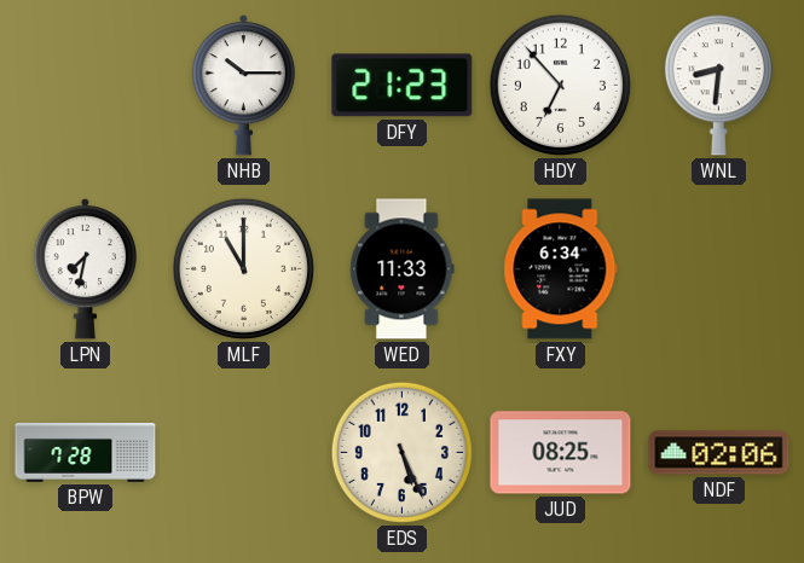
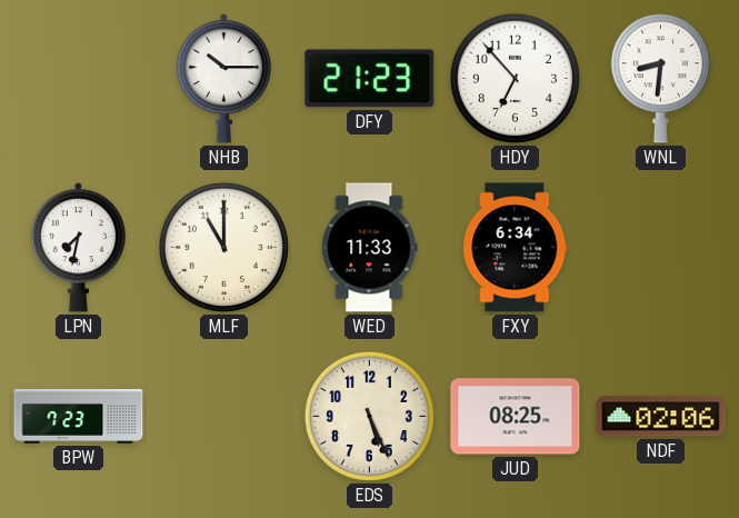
BPW: 7:28 -> 7:23
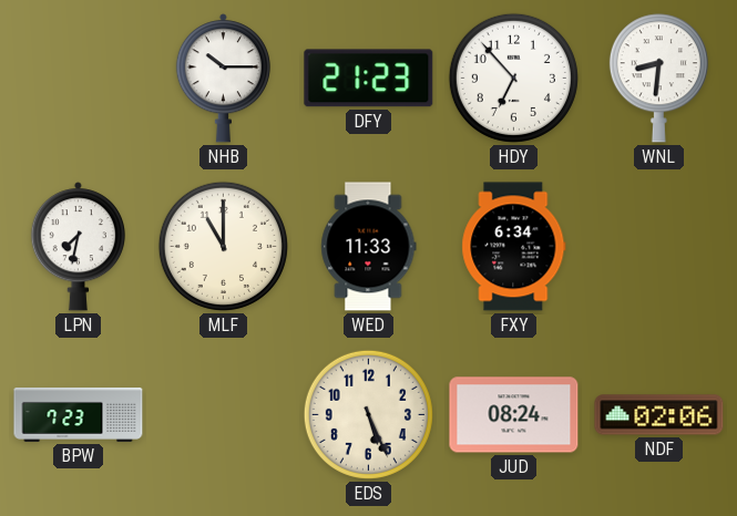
JUD: 08:25 -> 08:24
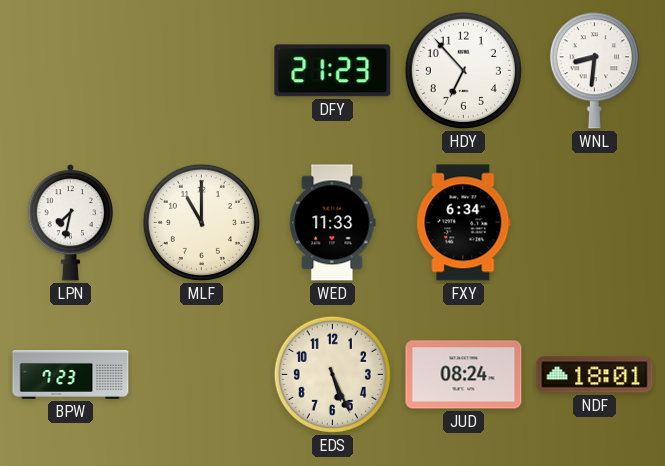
NHB: 10:15 -> none
NDF: 02:06 -> 18:01
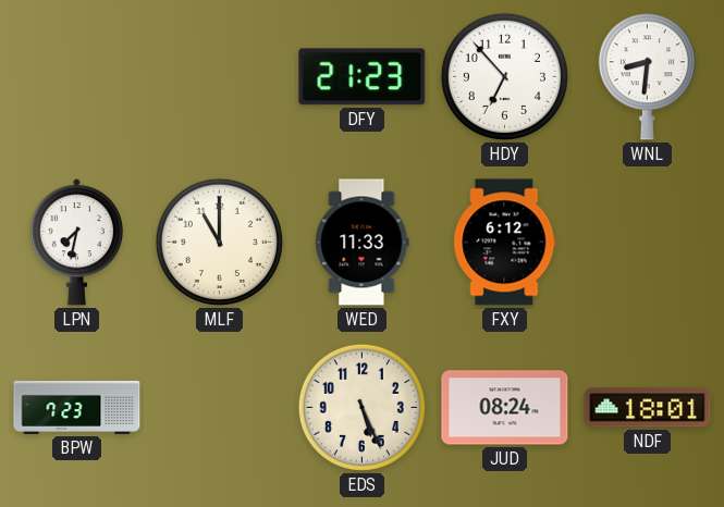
FXY: 6:34 -> 6:12
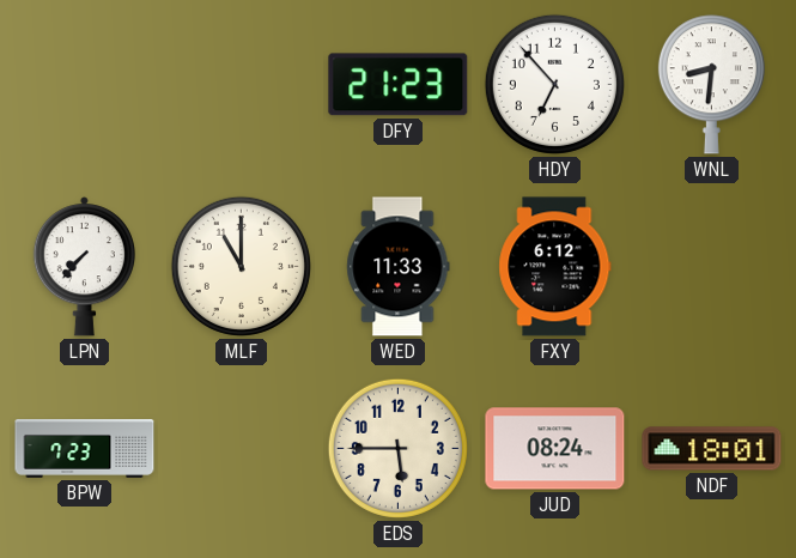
LPN: 7:32 -> 7:37
EDS: 5:26 -> 5:45
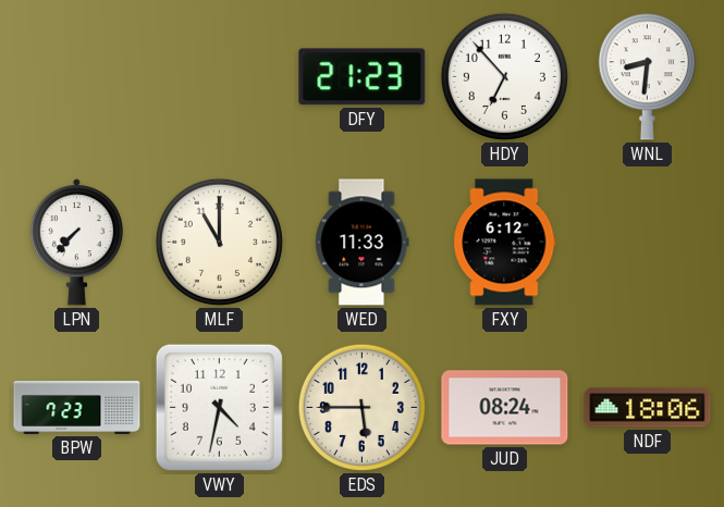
VWY: none -> 4:32
NDF: 18:01 -> 18:06
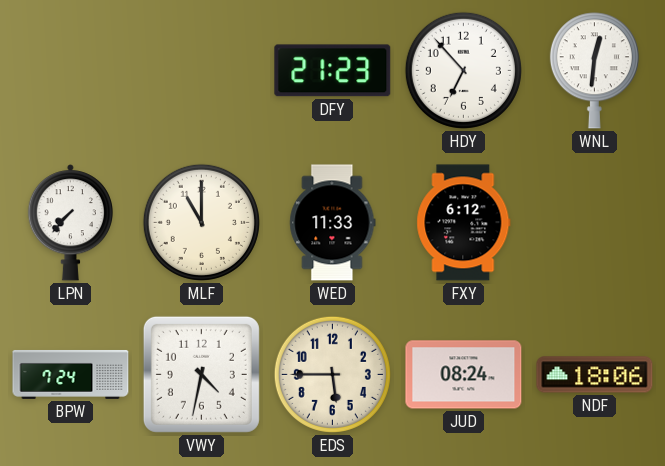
WNL: 8:31 -> 12:31
BPW: 7:23 -> 7:24
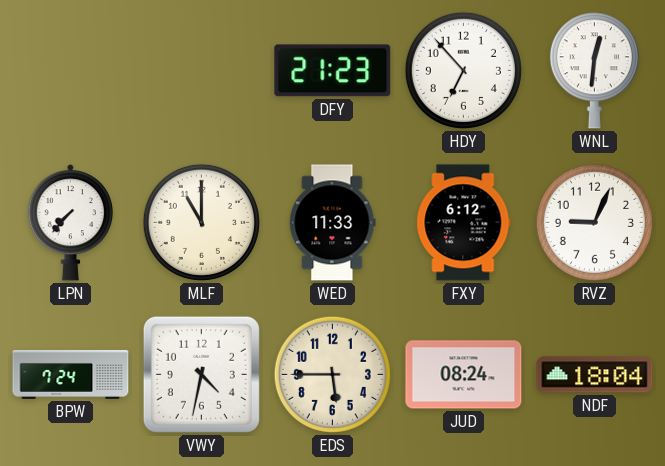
RVZ: none -> 9:04
NDF: 18:06 -> 18:04
